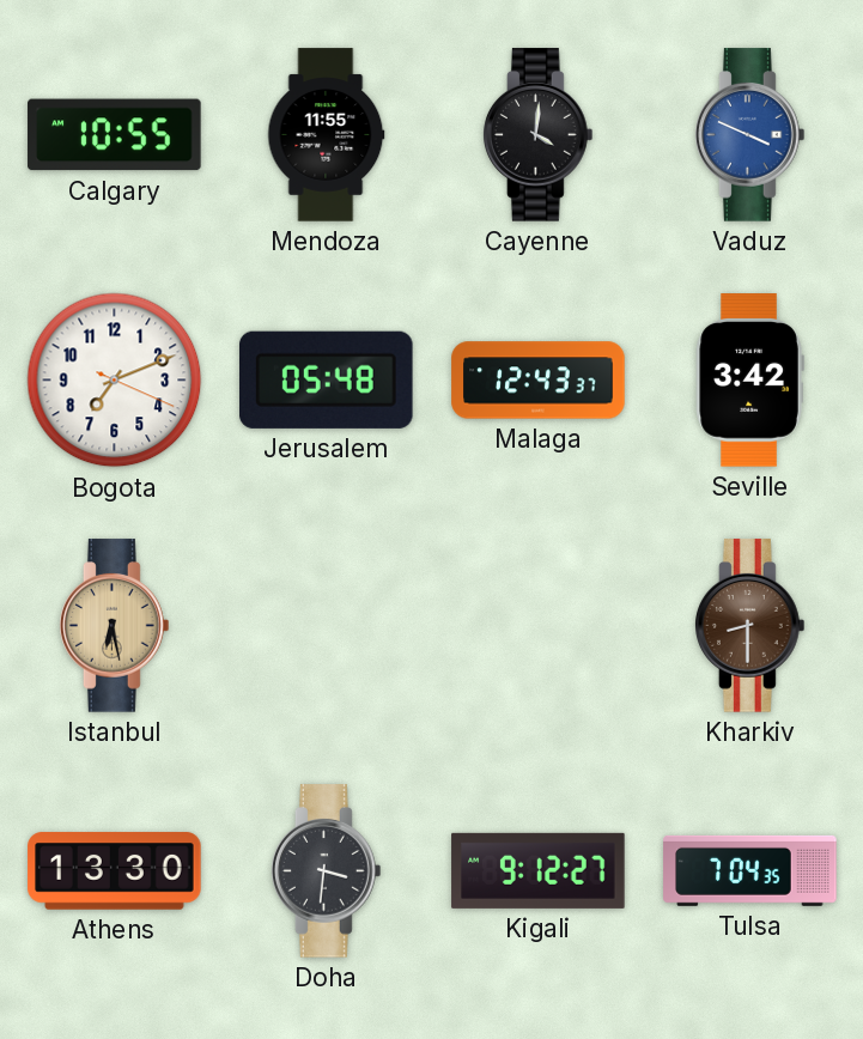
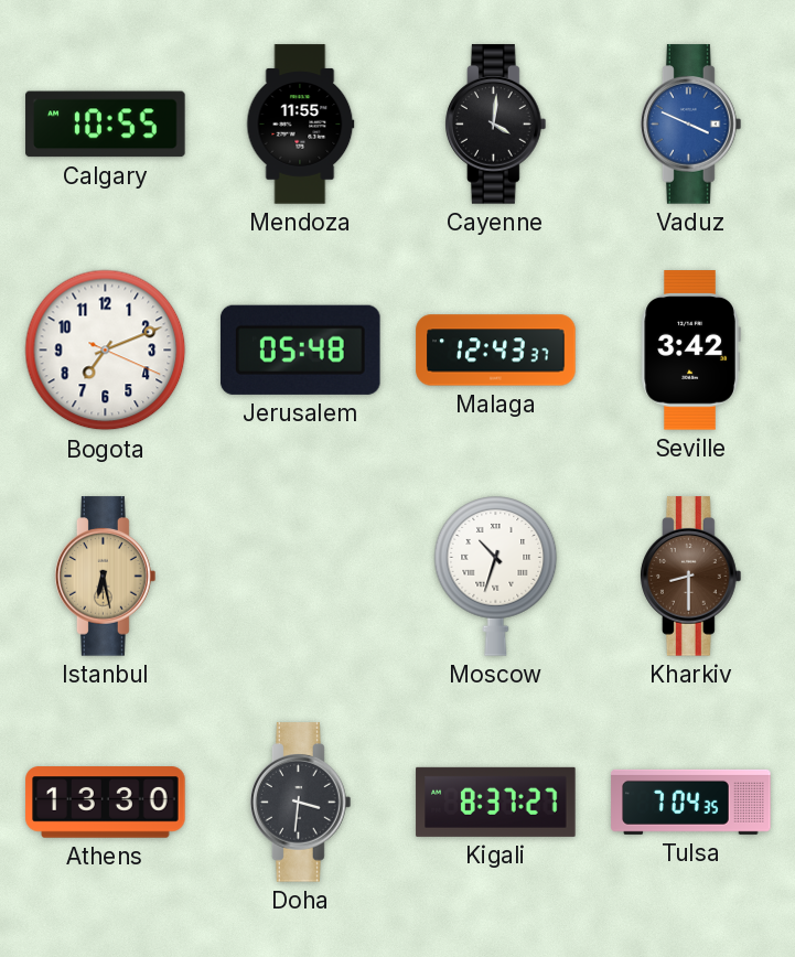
Moscow: none -> 10:33
Kigali: 9:12 -> 8:37
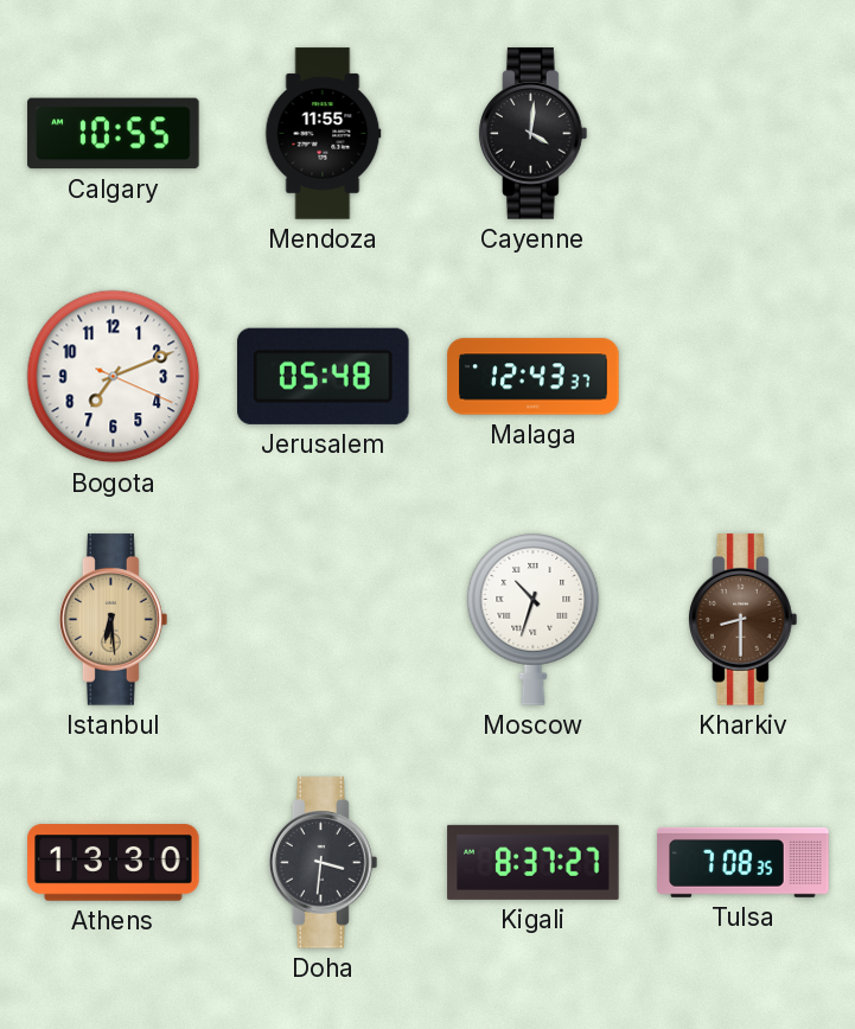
Vaduz: 3:49 -> none
Seville: 3:42 -> none
Istanbul: 6:28 -> 6:29
Tulsa: 7:04 -> 7:08
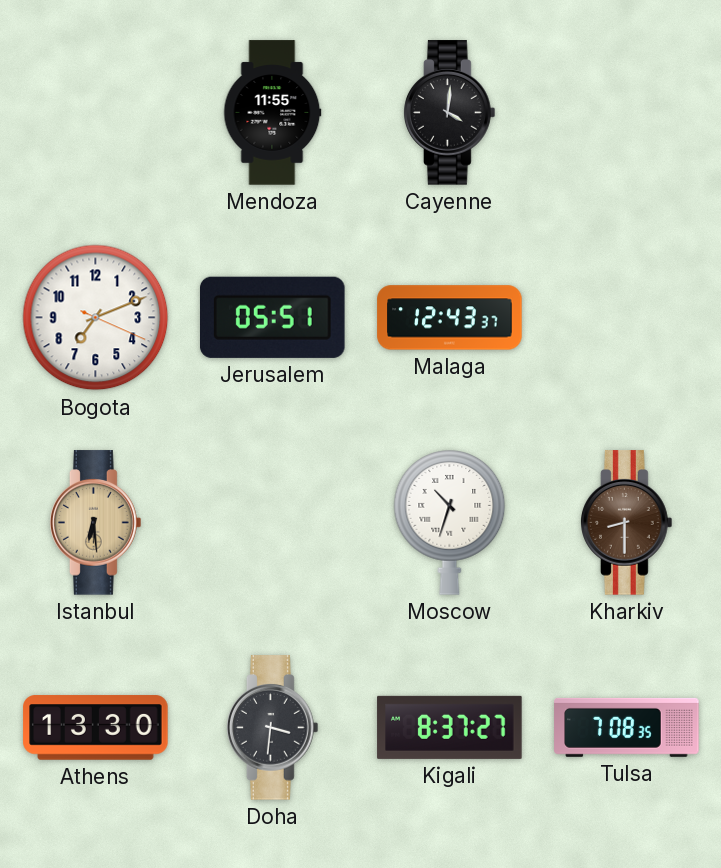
Calgary: 10:55 -> none
Jerusalem: 05:48 -> 05:51
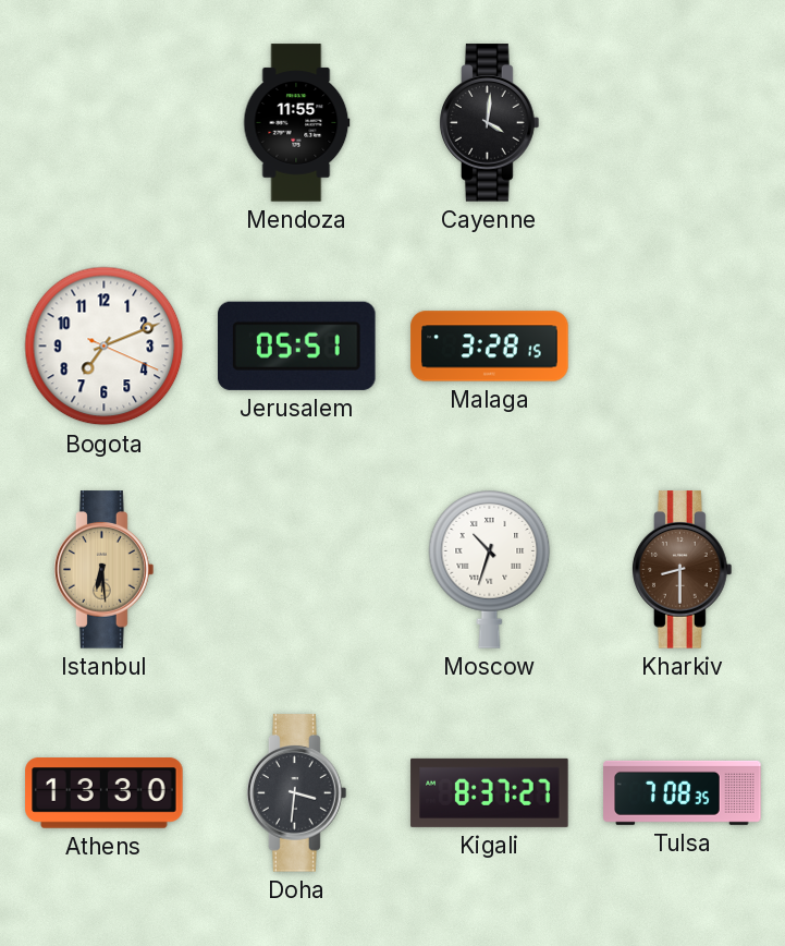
Malaga: 12:43 -> 3:28
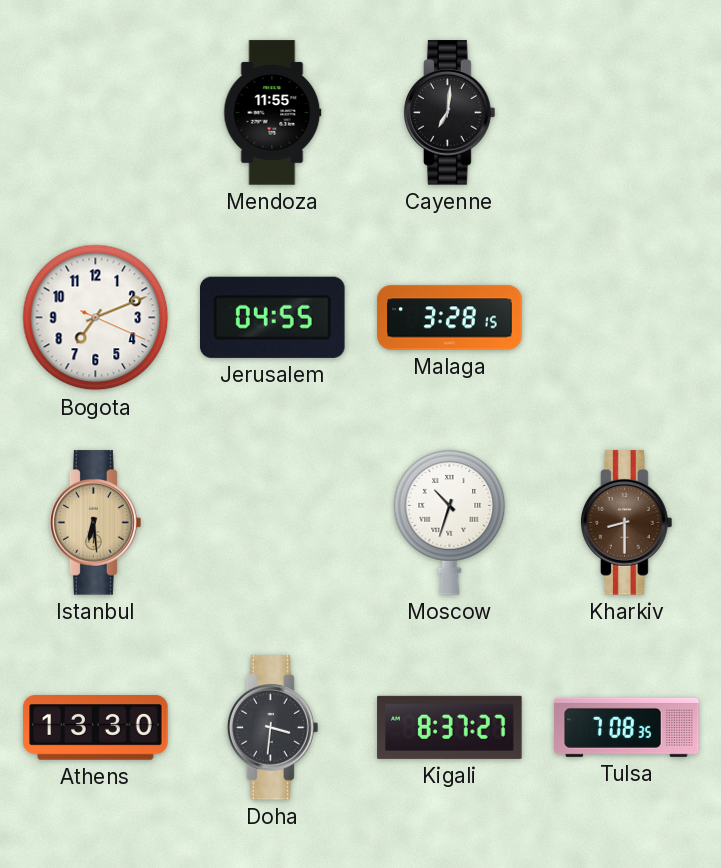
Cayenne: 4:01 -> 7:01
Jerusalem: 05:51 -> 04:55
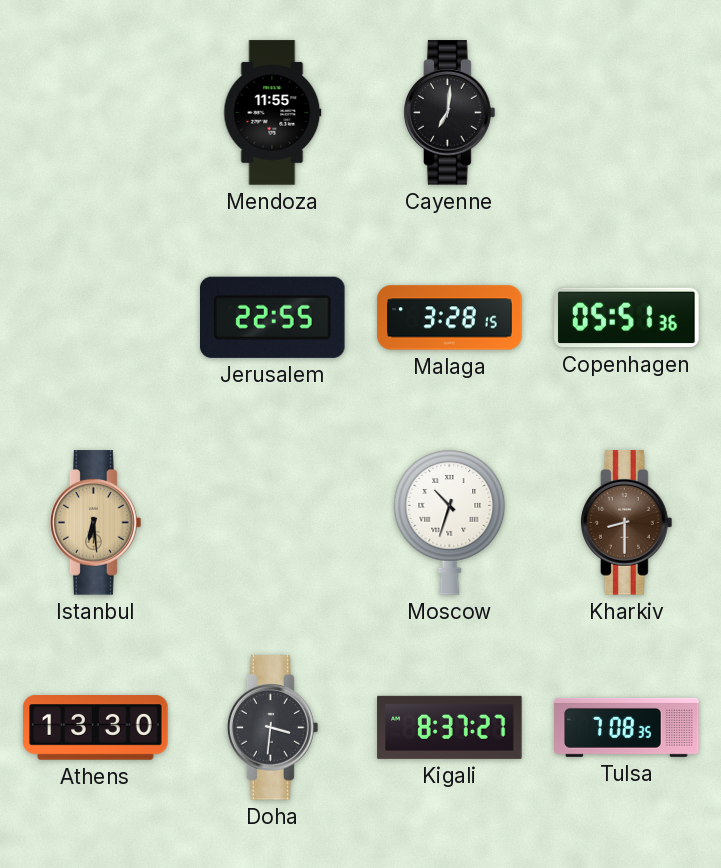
Bogota: 7:11 -> none
Jerusalem: 04:55 -> 22:55
Copenhagen: none -> 05:51
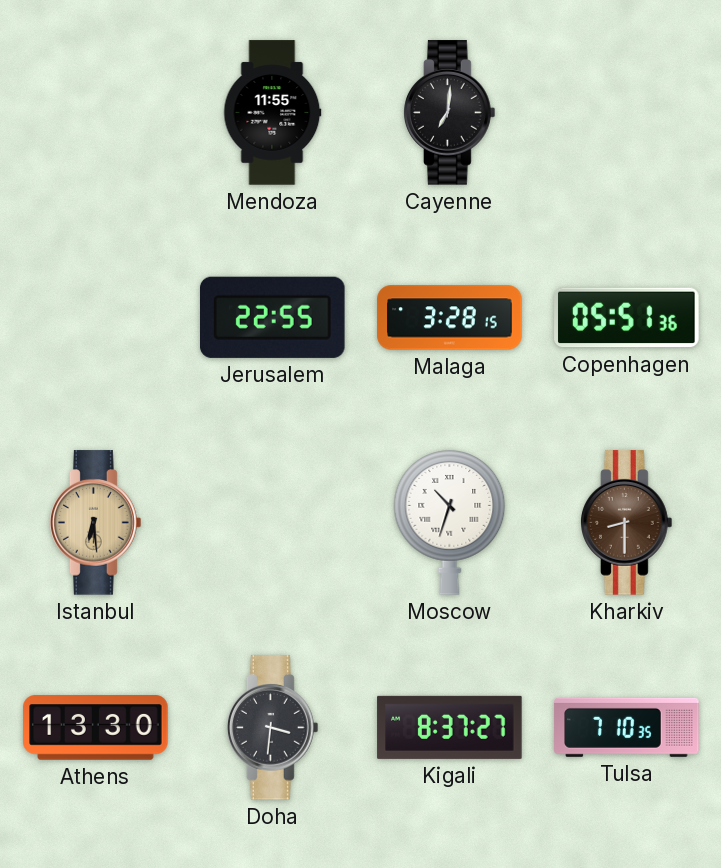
Tulsa: 7:08 -> 7:10
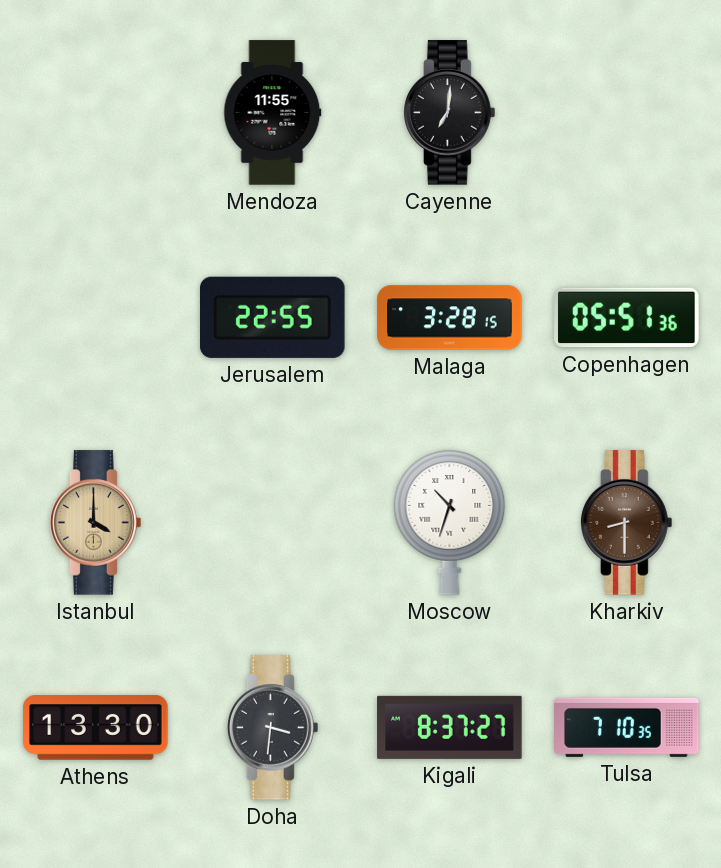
Istanbul: 6:29 -> 4:00
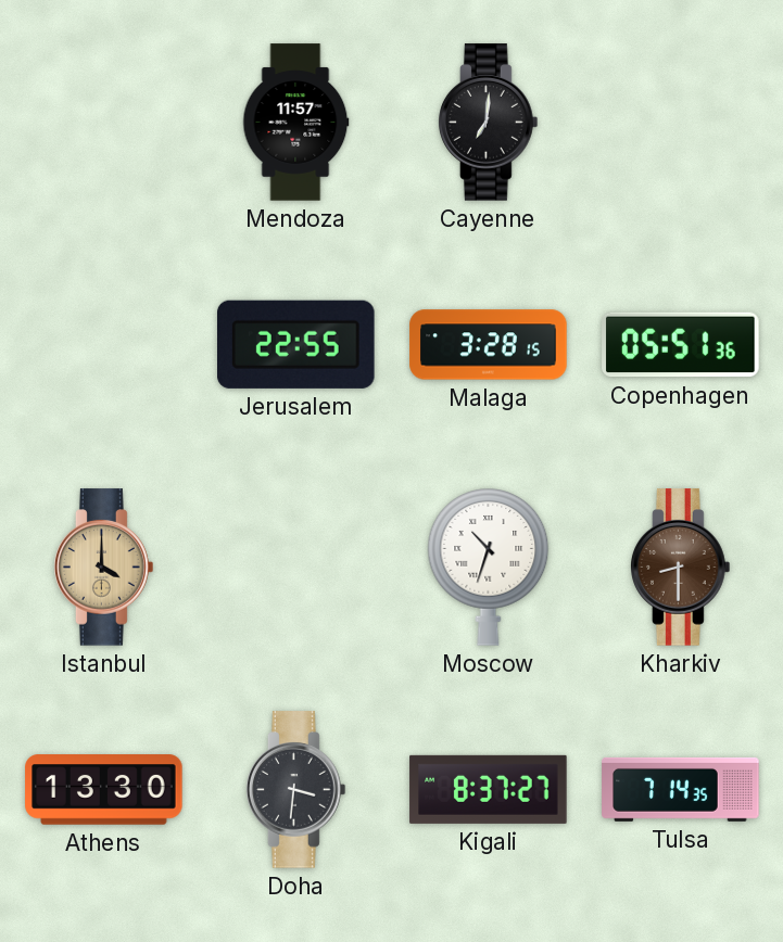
Mendoza: 11:55 -> 11:57
Tulsa: 7:10 -> 7:14
